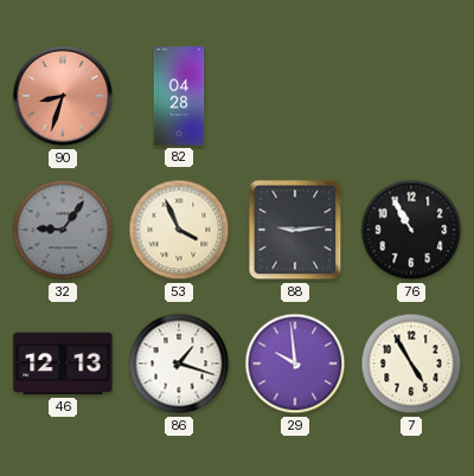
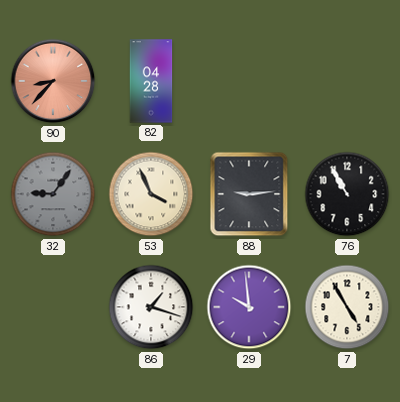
90: 8:33 -> 8:37
46: 12:13 -> none
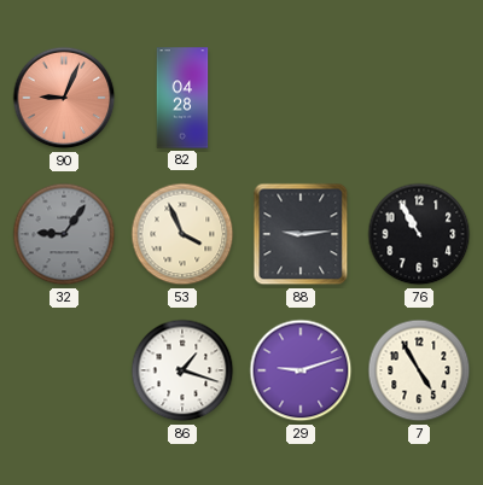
90: 8:37 -> 9:04
29: 9:59 -> 9:12
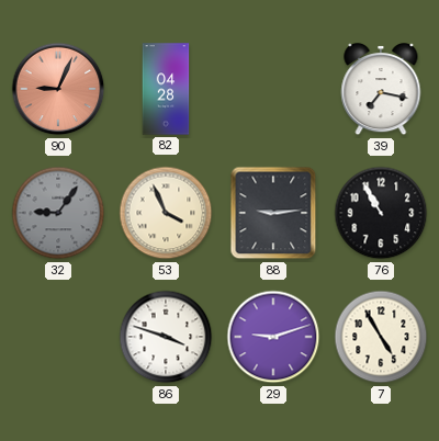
39: none -> 7:17
86: 1:18 -> 3:48
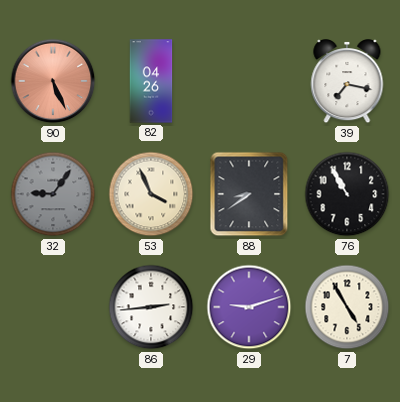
90: 9:04 -> 5:26
82: 04:28 -> 04:26
88: 9:14 -> 8:39
86: 3:48 -> 2:44
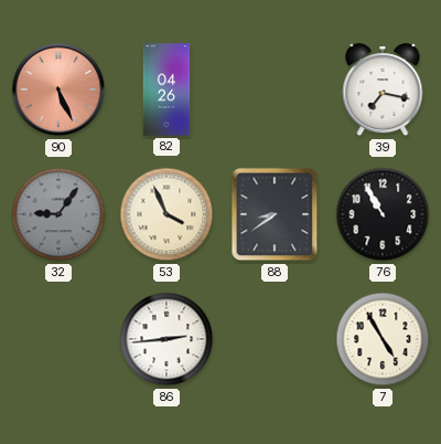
29: 9:12 -> none
